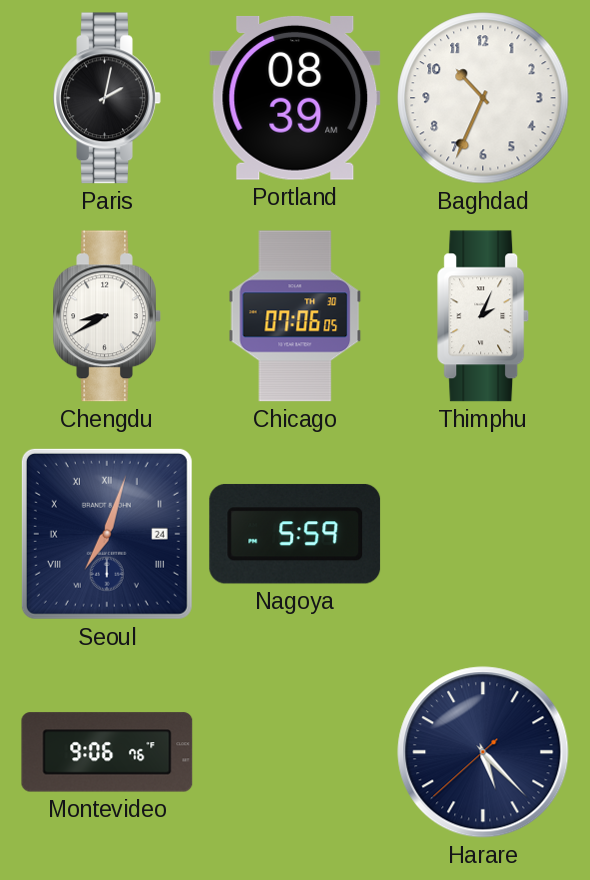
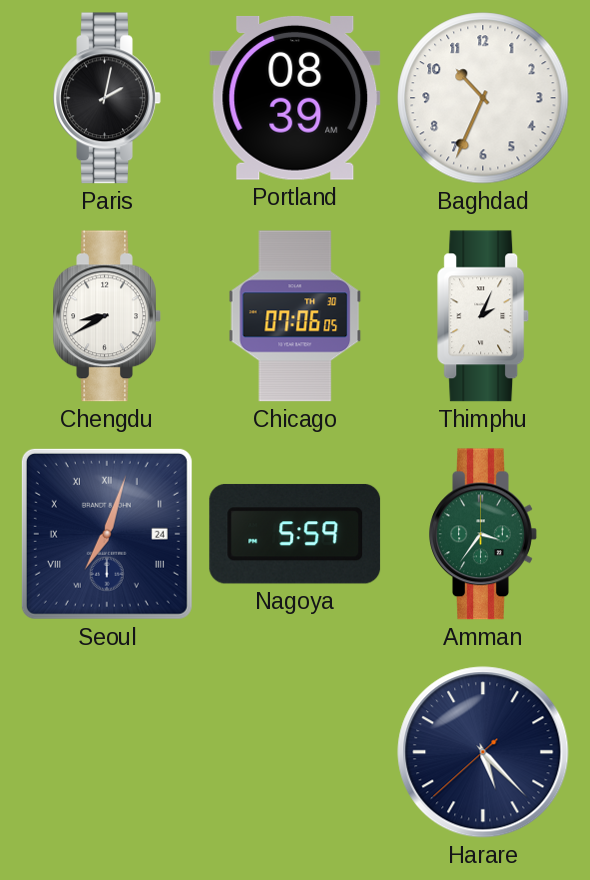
Amman: none -> 3:36
Montevideo: 9:06 -> none
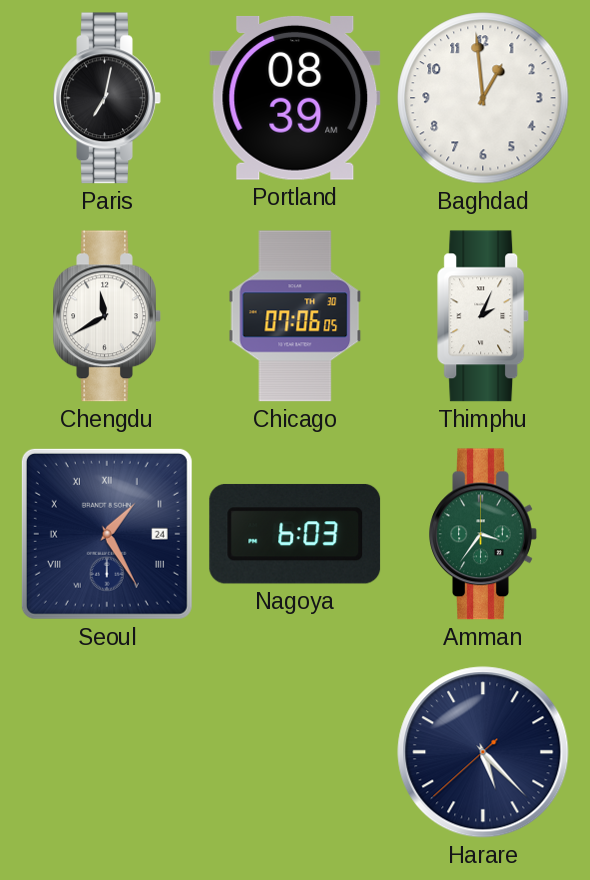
Paris: 2:02 -> 7:02
Baghdad: 10:34 -> 12:59
Chengdu: 8:40 -> 11:40
Seoul: 7:03 -> 1:25
Nagoya: 5:59 -> 6:03
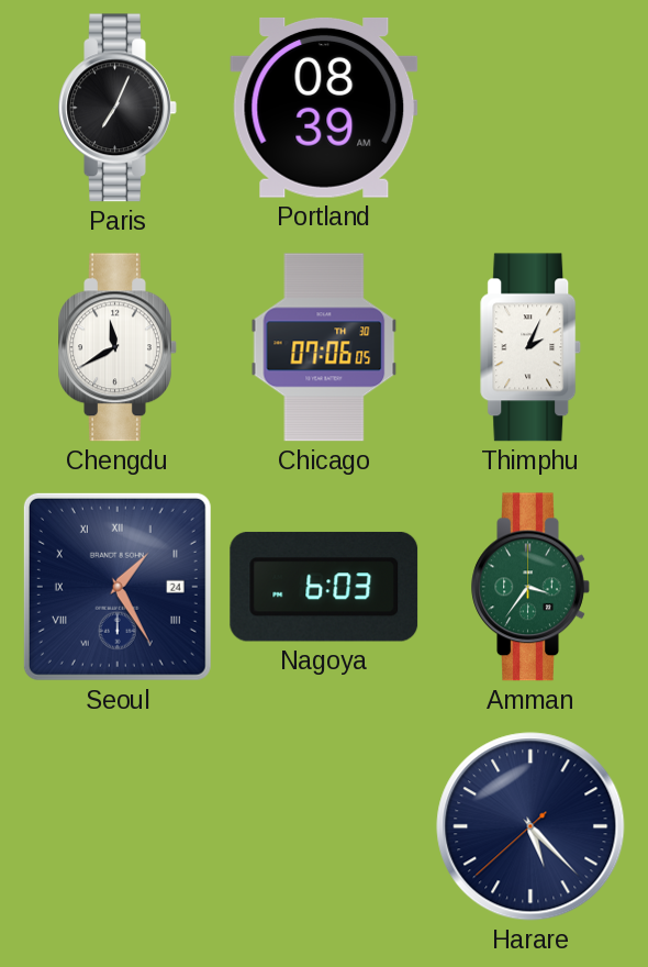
Paris: 7:02 -> 7:04
Baghdad: 12:59 -> none
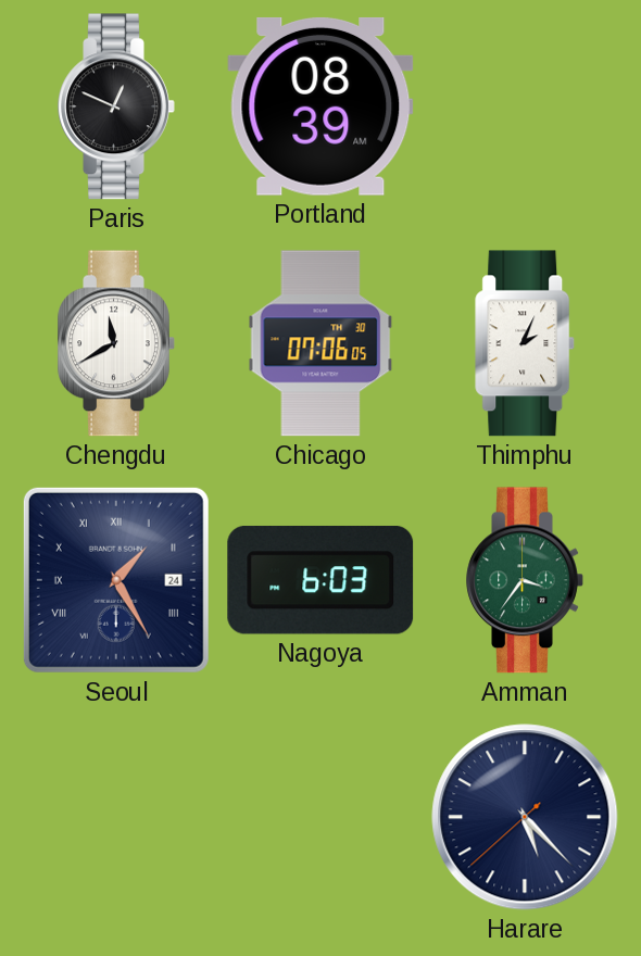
Paris: 7:04 -> 12:49
